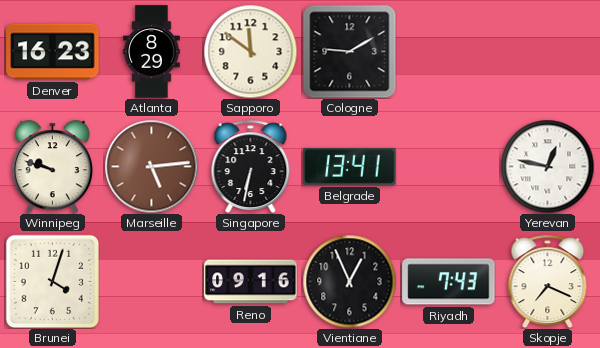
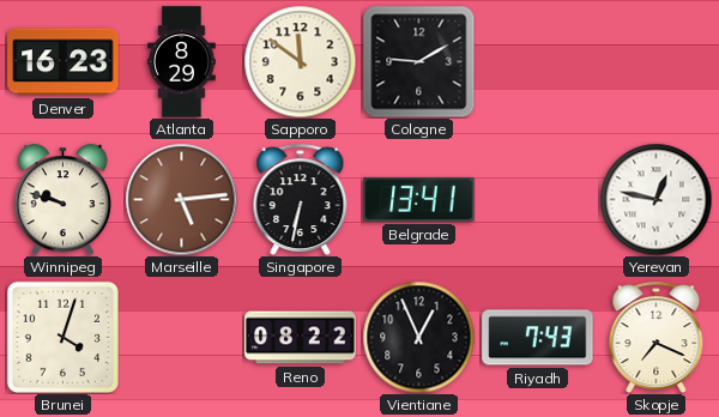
Reno: 09:16 -> 08:22
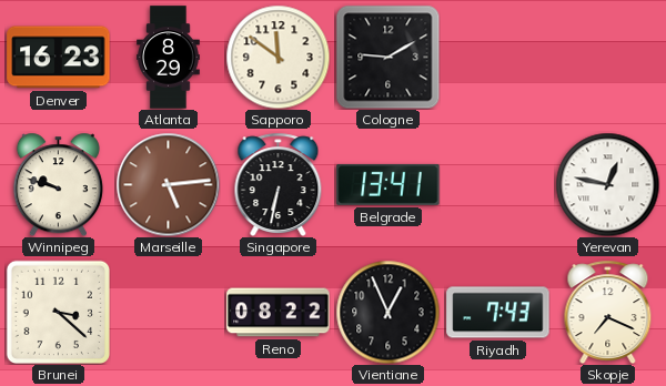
Brunei: 4:03 -> 3:22
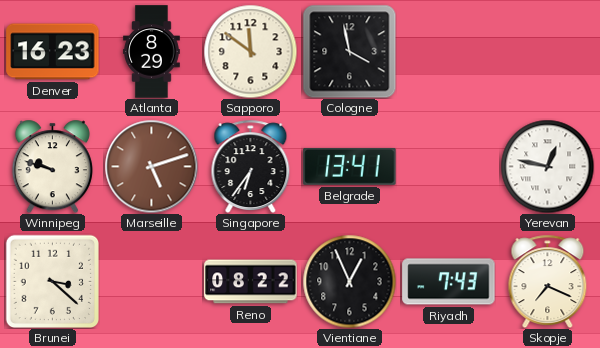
Cologne: 9:10 -> 3:58
Marseille: 5:14 -> 5:12
Singapore: 6:32 -> 6:36
